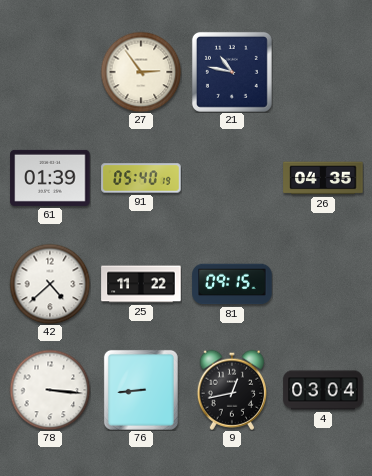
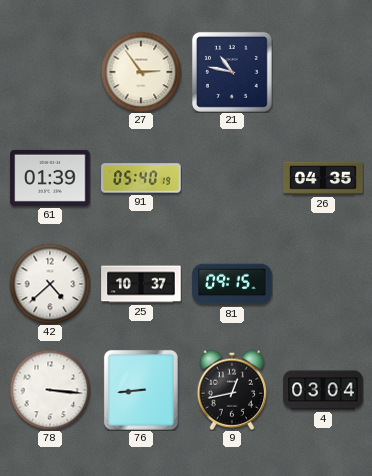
25: 11:22 -> 10:37
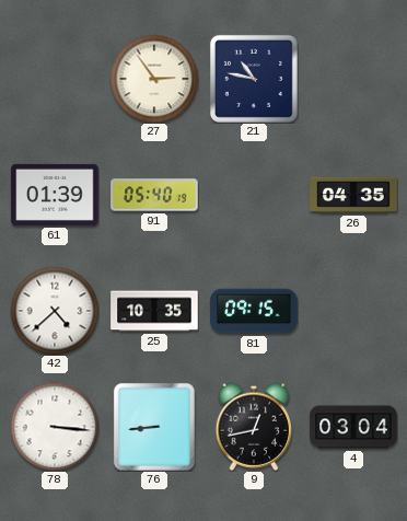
25: 10:37 -> 10:35
